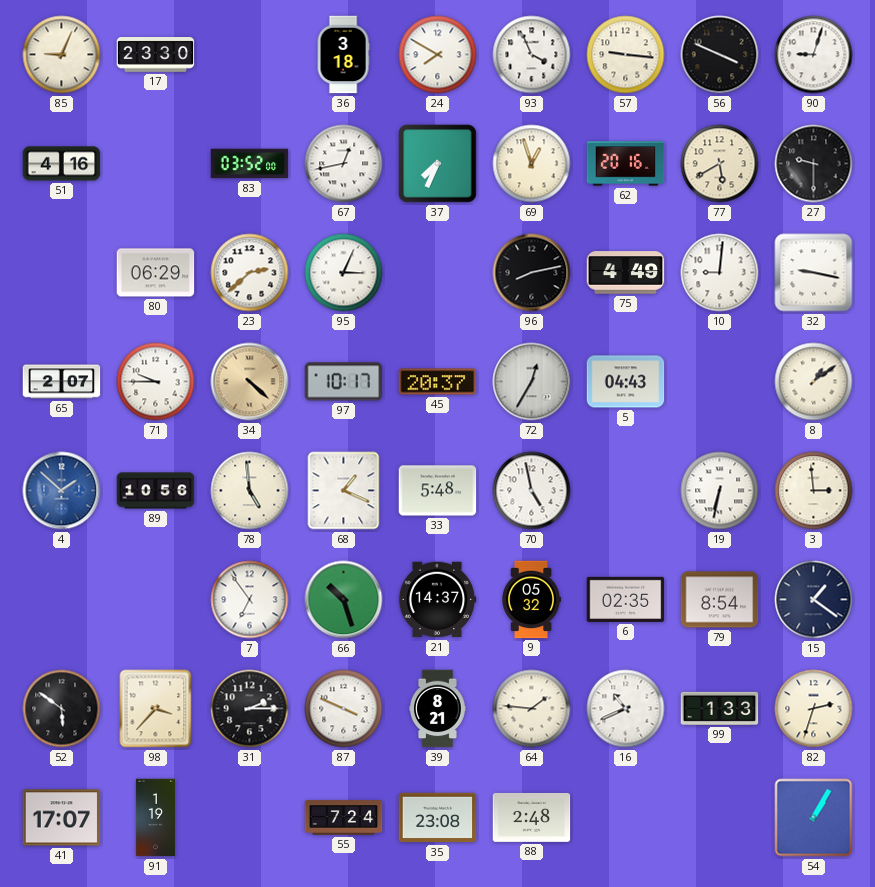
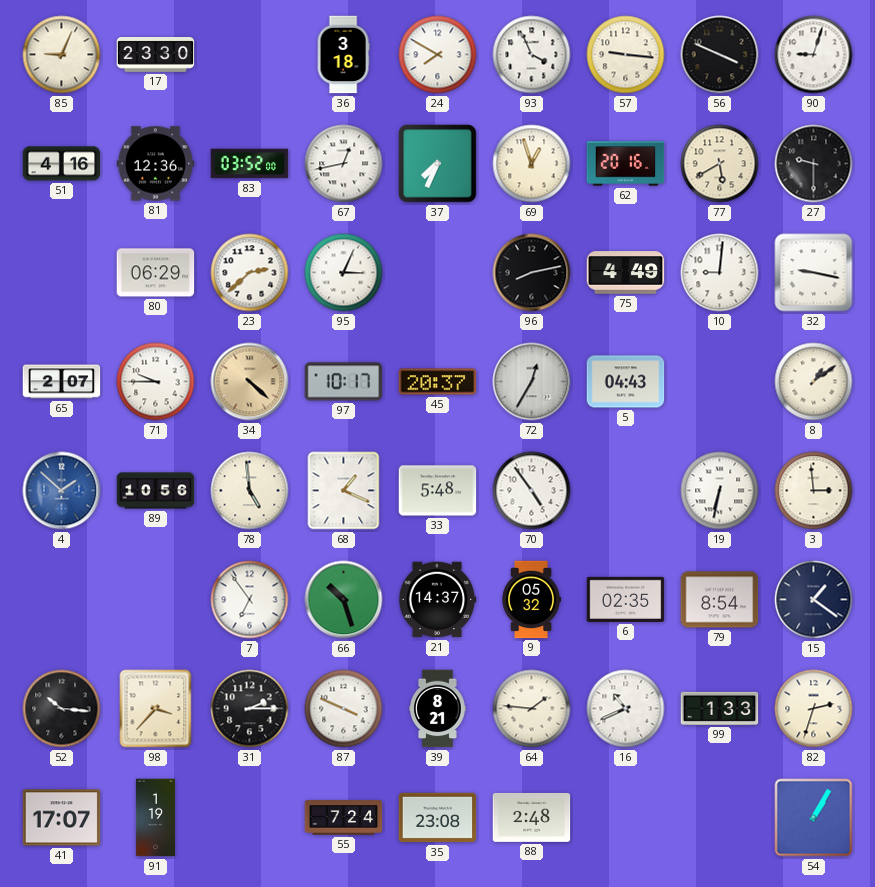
81: none -> 12:36
70: 4:58 -> 4:54
52: 5:51 -> 10:16
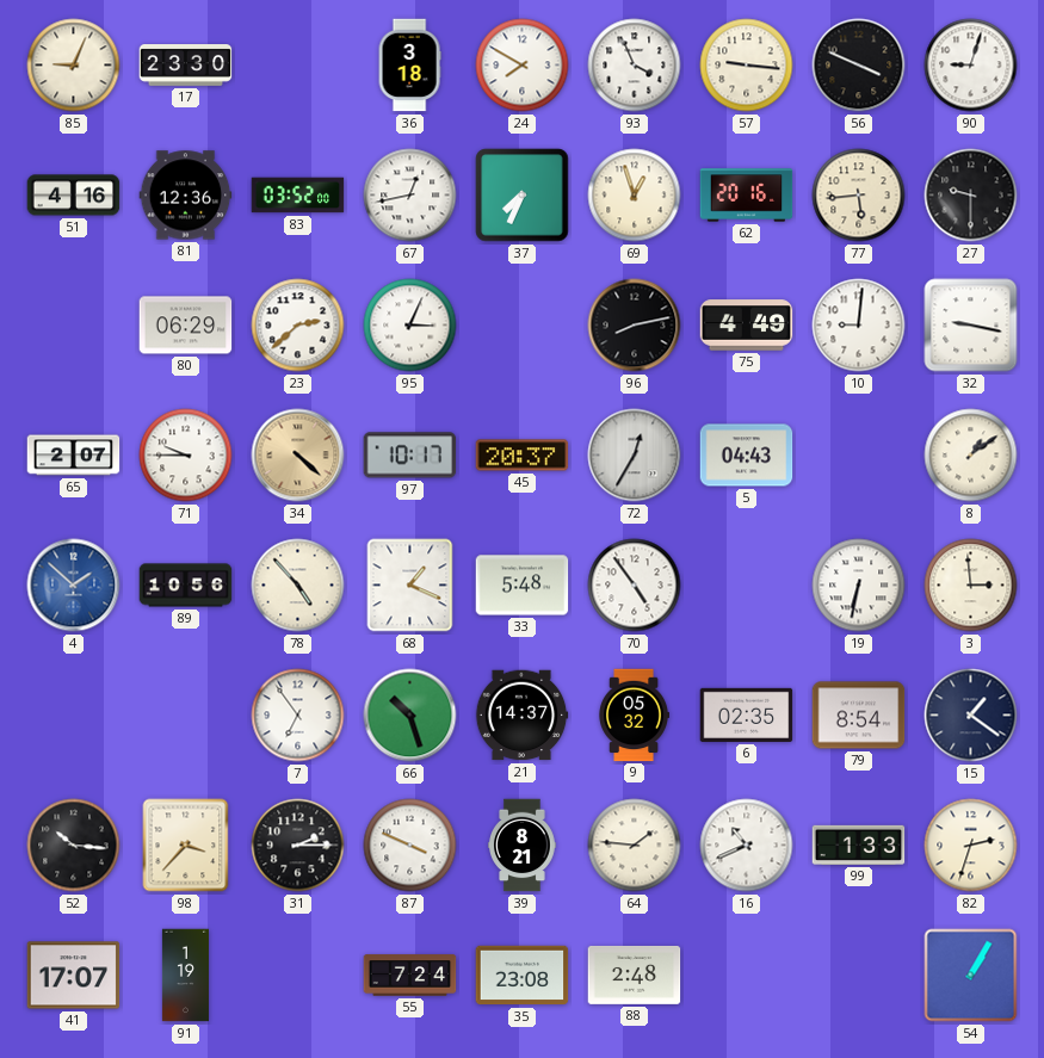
77: 5:40 -> 5:44
78: 4:59 -> 4:53
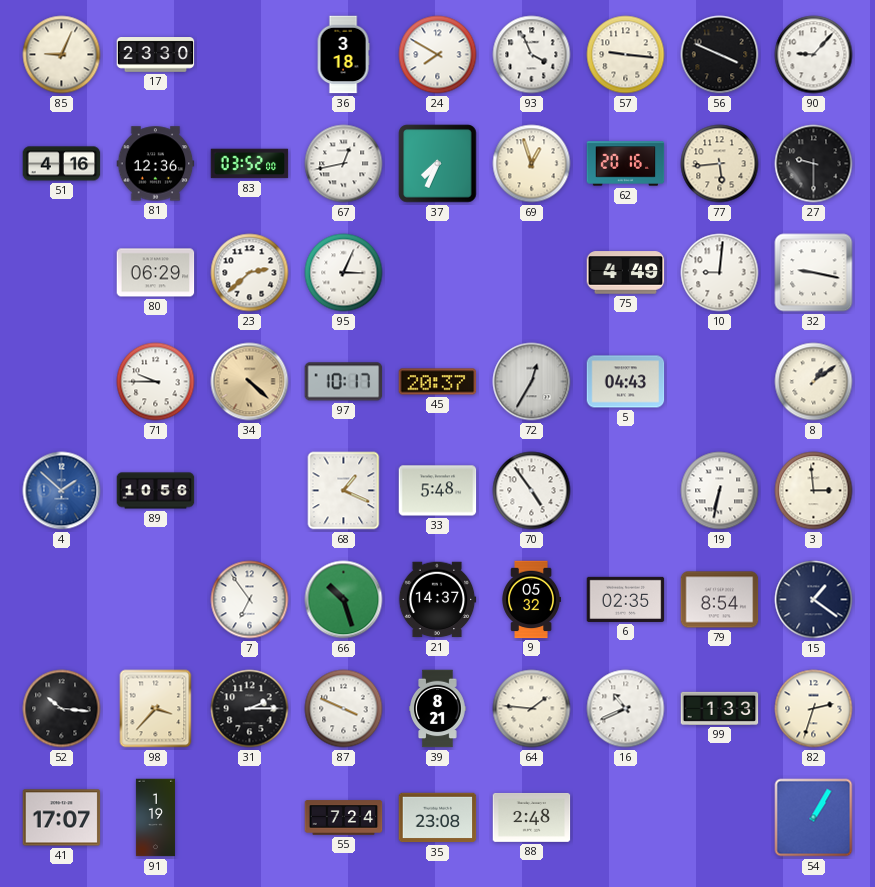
90: 9:03 -> 9:07
96: 8:13 -> none
65: 2:07 -> none
78: 4:53 -> none
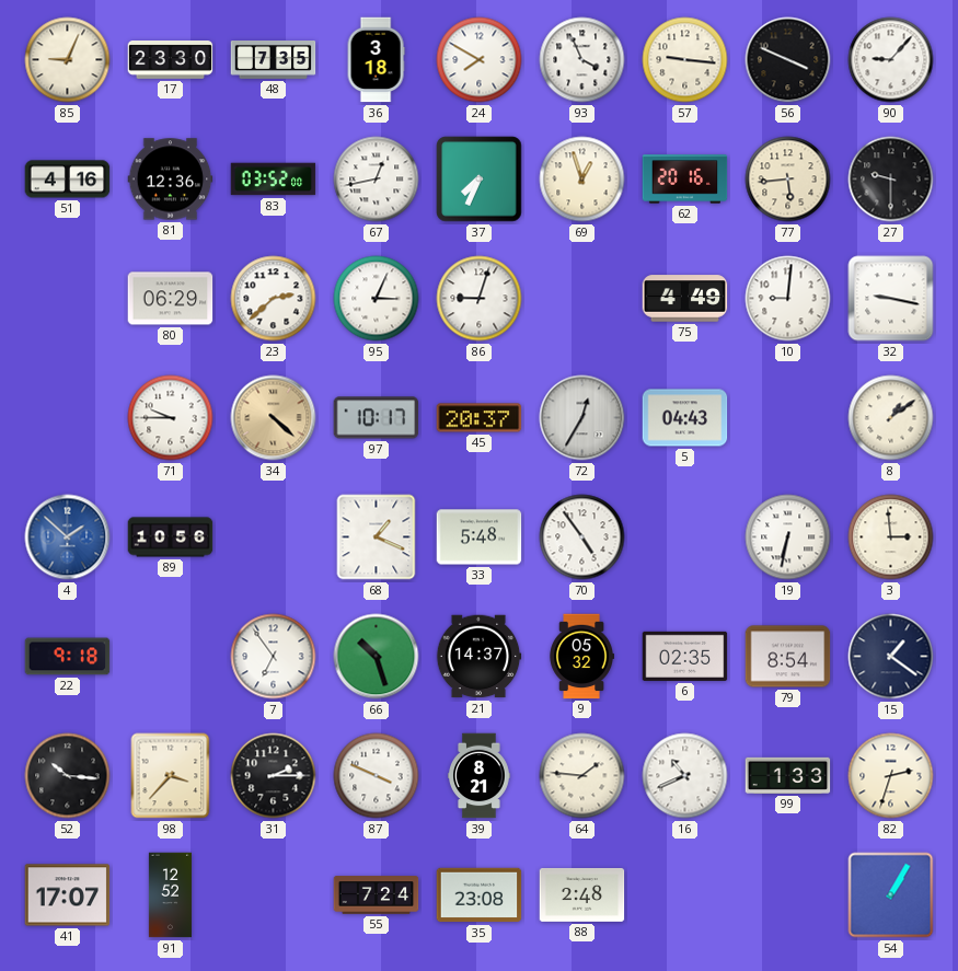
48: none -> 7:35
86: none -> 9:03
22: none -> 9:18
91: 1:19 -> 12:52
